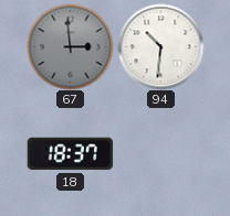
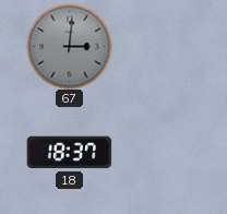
67: 2:59 -> 3:01
94: 10:31 -> none
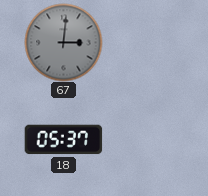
18: 18:37 -> 05:37
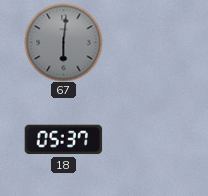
67: 3:01 -> 6:01
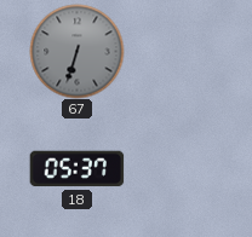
67: 6:01 -> 6:33
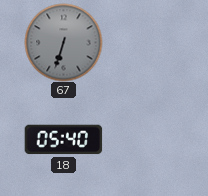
18: 05:37 -> 05:40
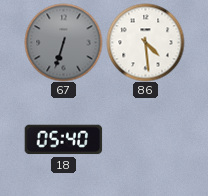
86: none -> 4:29
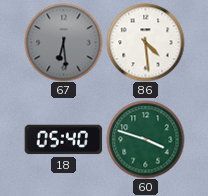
67: 6:33 -> 6:29
60: none -> 3:48
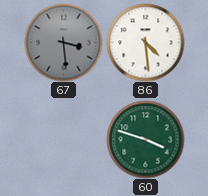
67: 6:29 -> 3:29
18: 05:40 -> none
